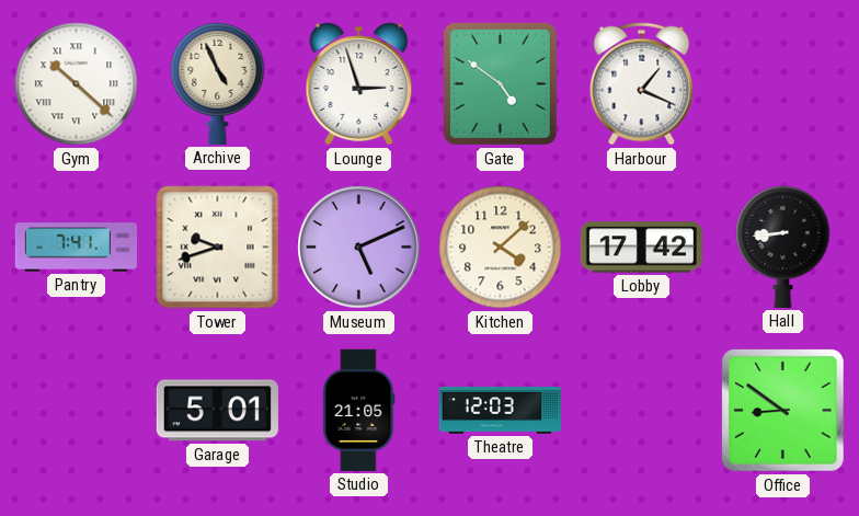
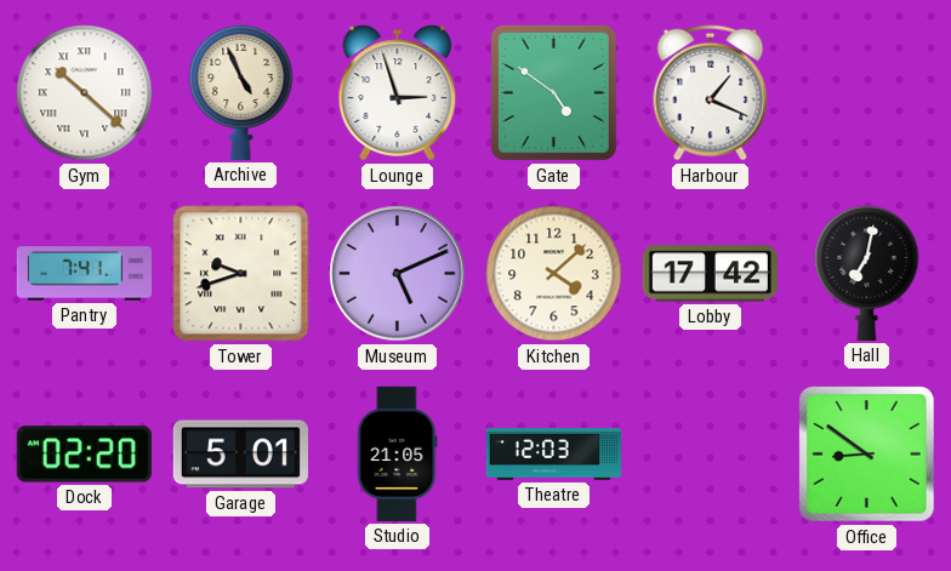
Hall: 8:44 -> 7:02
Dock: none -> 02:20
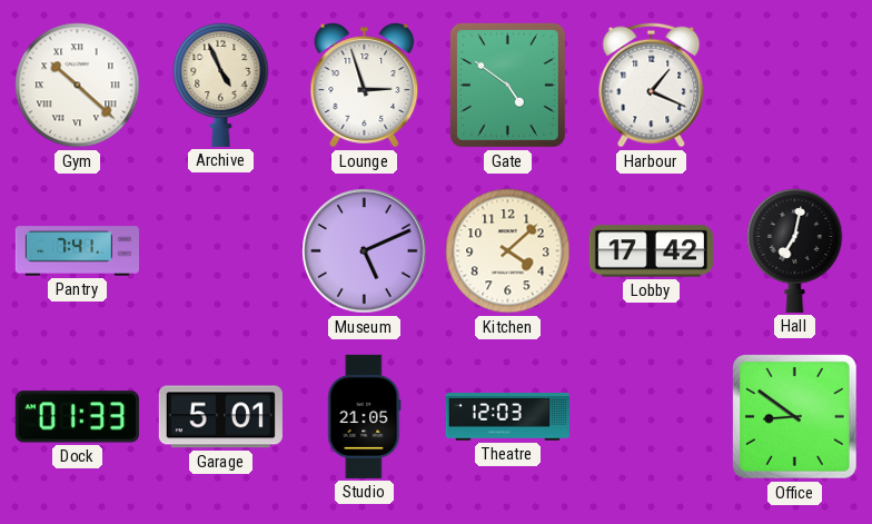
Tower: 9:42 -> none
Dock: 02:20 -> 01:33
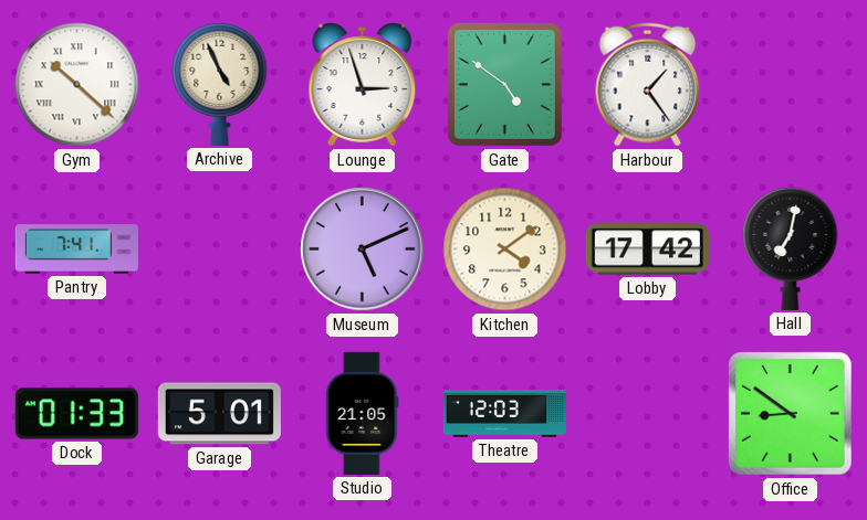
Harbour: 1:19 -> 1:24
Kitchen: 4:08 -> 4:09
